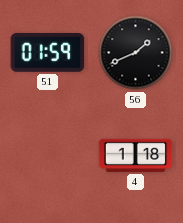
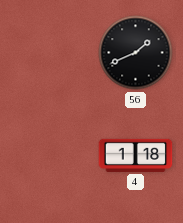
51: 01:59 -> none
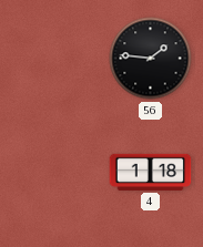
56: 1:41 -> 1:46
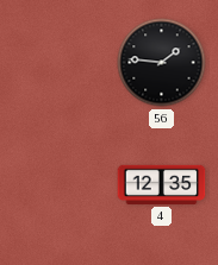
4: 1:18 -> 12:35
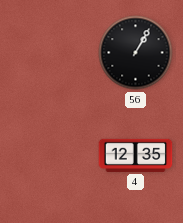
56: 1:46 -> 1:05
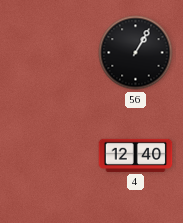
4: 12:35 -> 12:40
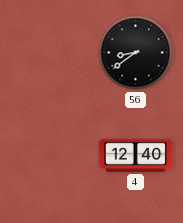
56: 1:05 -> 8:39
